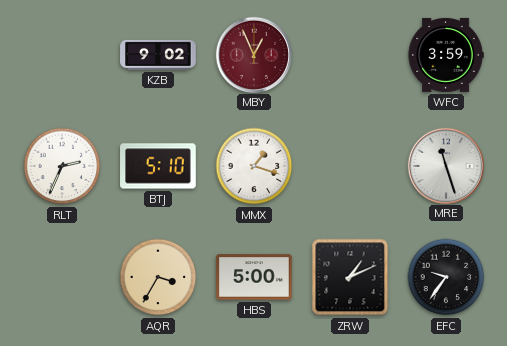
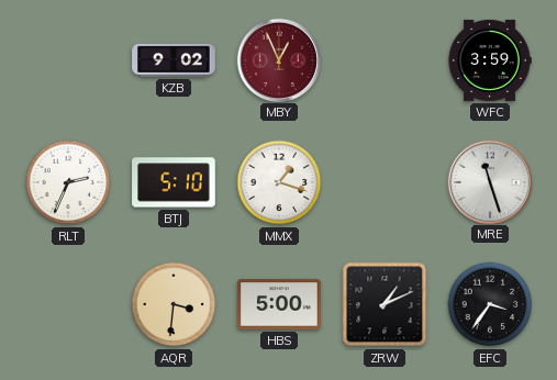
AQR: 3:35 -> 3:31
EFC: 9:36 -> 3:36
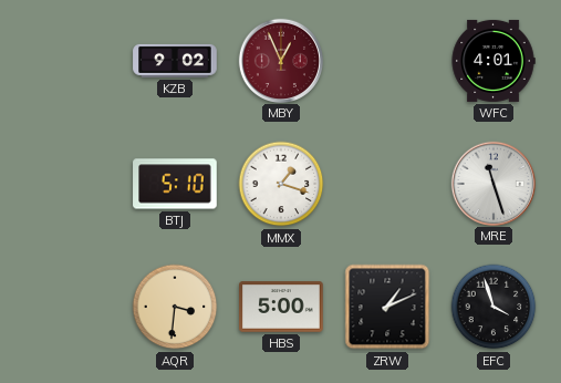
WFC: 3:59 -> 4:01
RLT: 2:34 -> none
EFC: 3:36 -> 3:57
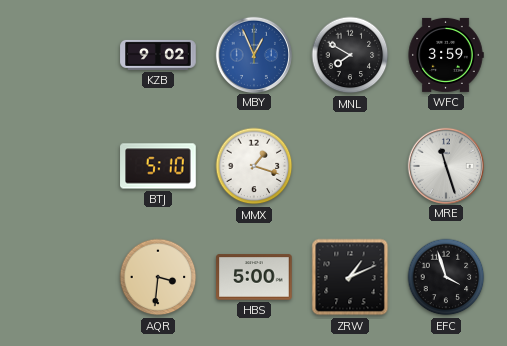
MBY dial: burgundy -> blue
MNL: none -> 7:50
WFC: 4:01 -> 3:59
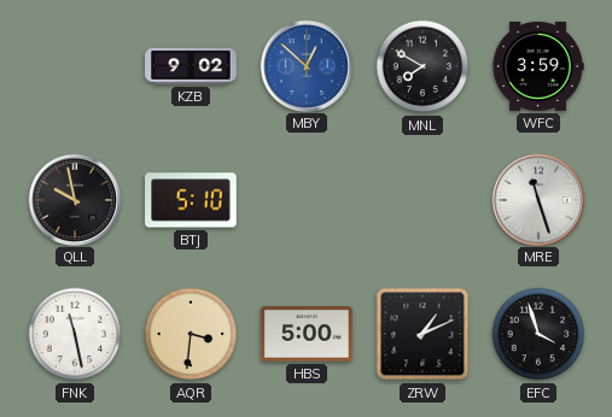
MBY: 12:56 -> 12:52
QLL: none -> 9:58
MMX: 1:18 -> none
FNK: none -> 11:28
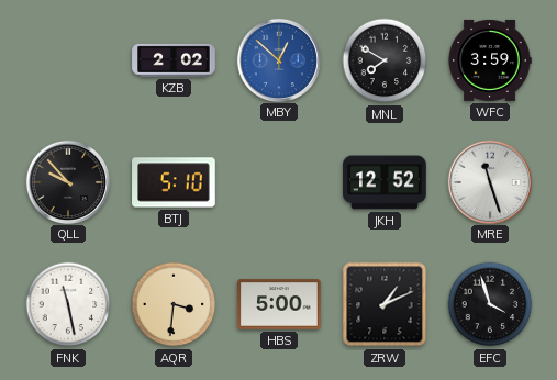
KZB: 9:02 -> 2:02
QLL: 9:58 -> 9:53
JKH: none -> 12:52
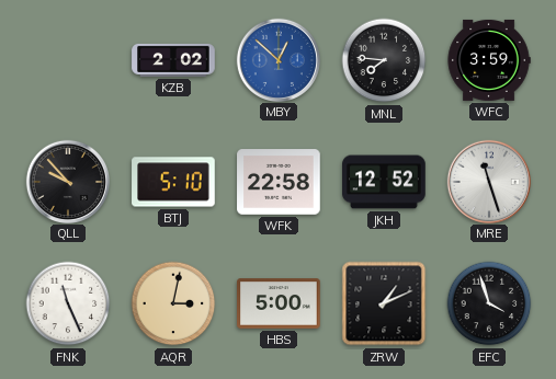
MNL: 7:50 -> 7:46
WFK: none -> 22:58
FNK: 11:28 -> 11:26
AQR: 3:31 -> 3:02
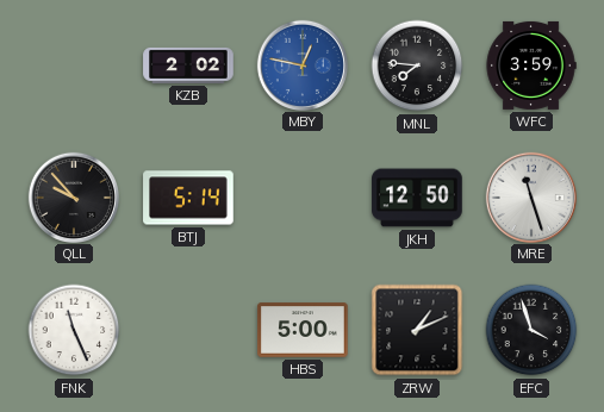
MBY: 12:52 -> 12:47
BTJ: 5:10 -> 5:14
WFK: 22:58 -> none
JKH: 12:52 -> 12:50
AQR: 3:02 -> none
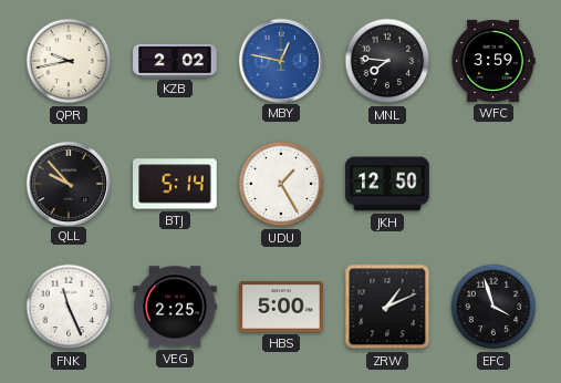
QPR: none -> 9:43
UDU: none -> 1:25
MRE: 11:27 -> none
VEG: none -> 2:25
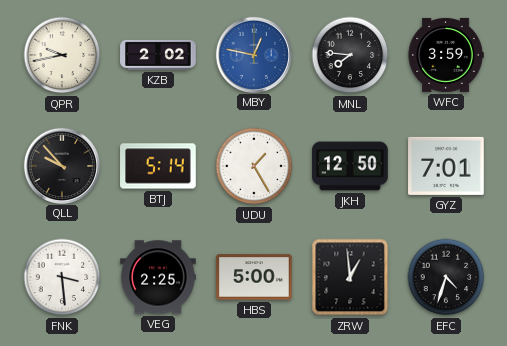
GYZ: none -> 7:01
FNK: 11:26 -> 3:29
ZRW: 1:11 -> 12:59
EFC: 3:57 -> 4:33
